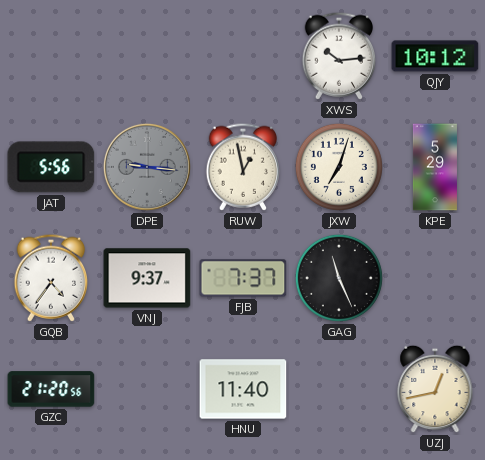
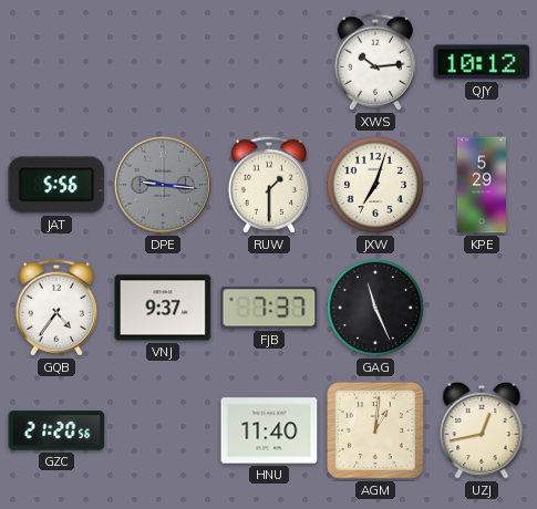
RUW: 12:58 -> 1:30
AGM: none -> 1:01
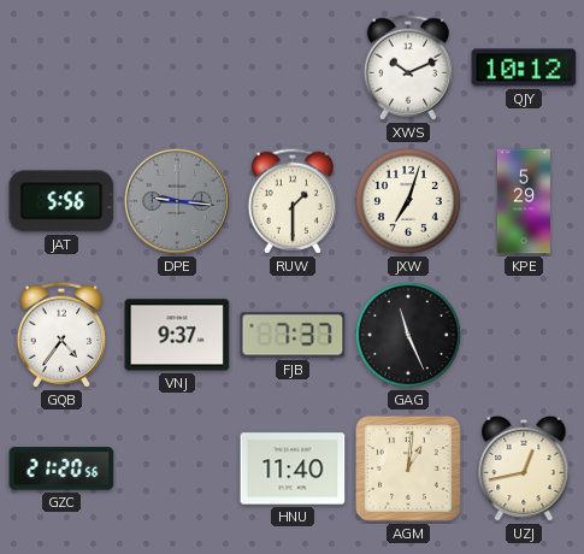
XWS: 10:14 -> 10:11
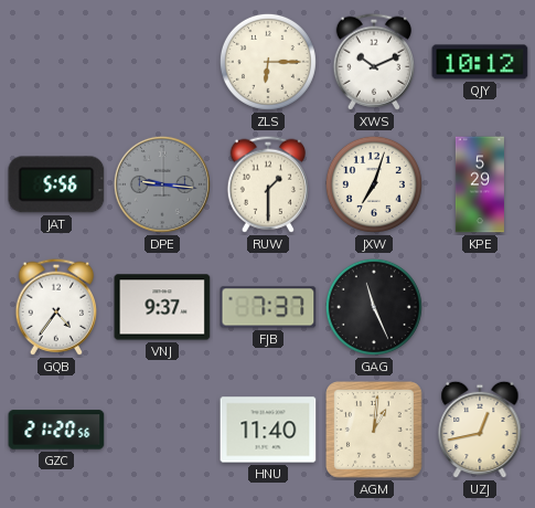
ZLS: none -> 6:15
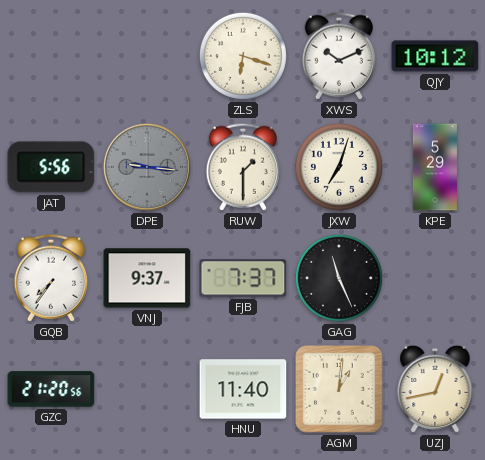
ZLS: 6:15 -> 6:18
GQB: 4:36 -> 7:36
